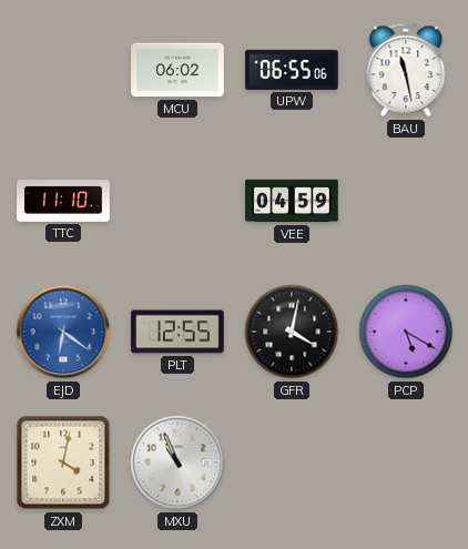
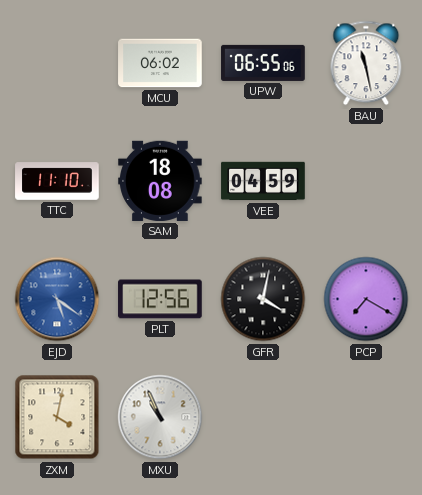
SAM: none -> 18:08
EJD: 6:21 -> 5:21
PLT: 12:55 -> 12:56
PCP: 5:20 -> 7:20
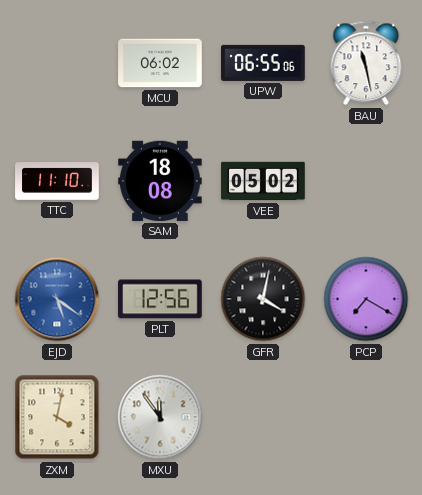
VEE: 04:59 -> 05:02
MXU: 10:56 -> 11:54
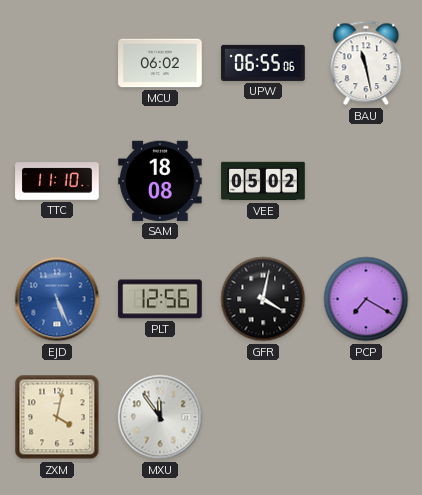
EJD: 5:21 -> 5:26
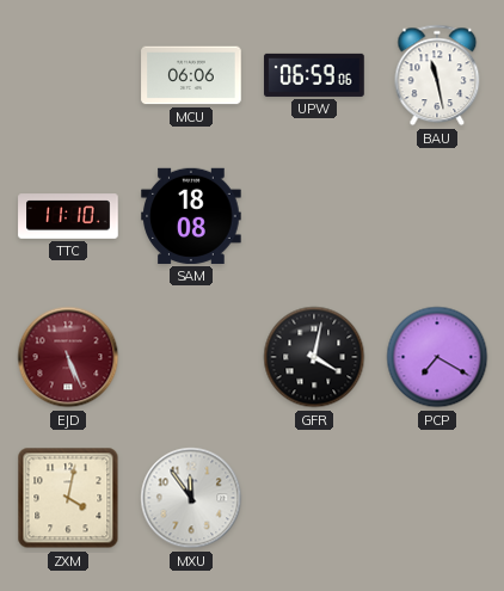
MCU: 06:02 -> 06:06
UPW: 06:55 -> 06:59
VEE: 05:02 -> none
EJD dial: blue -> burgundy
PLT: 12:56 -> none
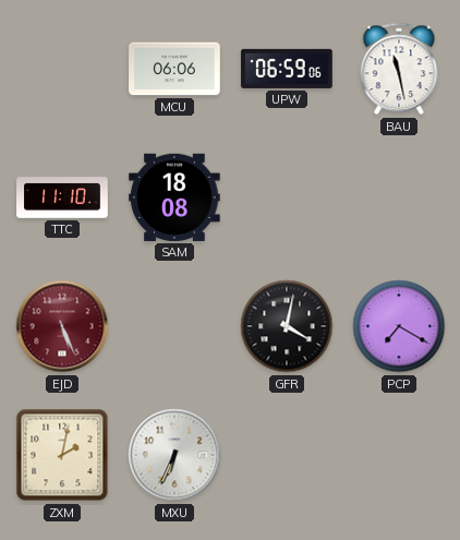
ZXM: 4:02 -> 2:02
MXU: 11:54 -> 6:34
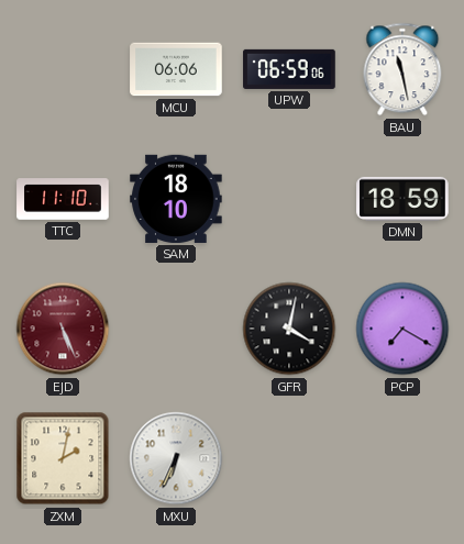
SAM: 18:08 -> 18:10
DMN: none -> 18:59
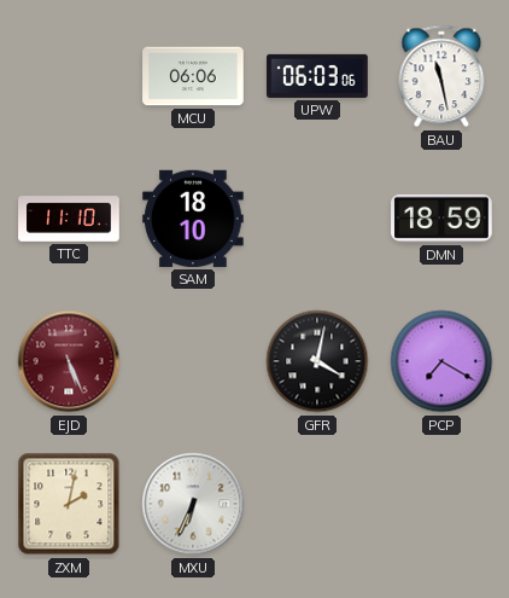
UPW: 06:59 -> 06:03
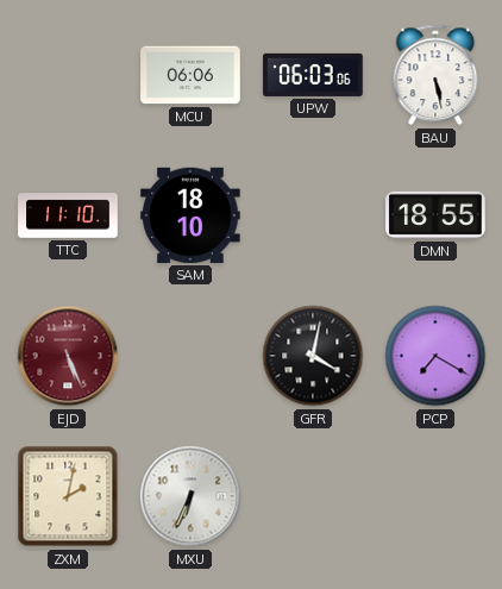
BAU: 11:28 -> 5:28
DMN: 18:59 -> 18:55
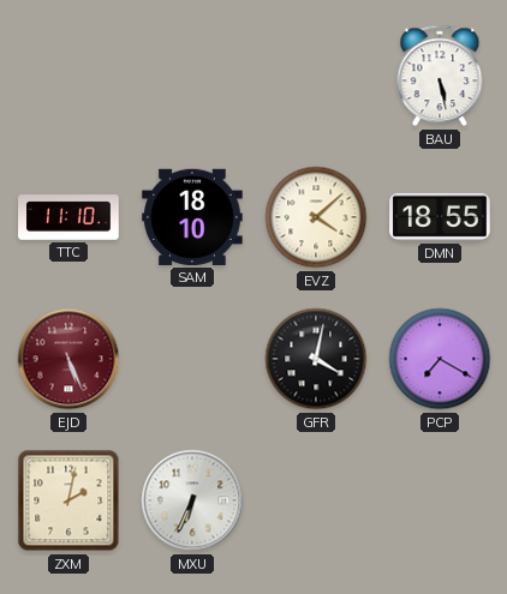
MCU: 06:06 -> none
UPW: 06:03 -> none
EVZ: none -> 4:08
